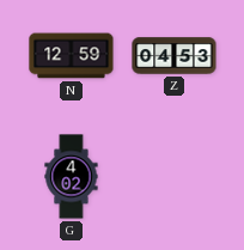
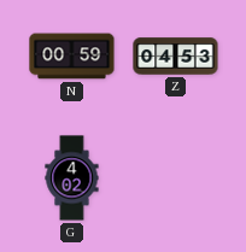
N: 12:59 -> 00:59
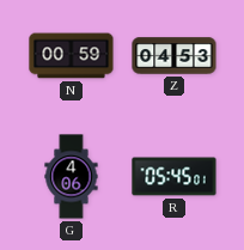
G: 4:02 -> 4:06
R: none -> 05:45
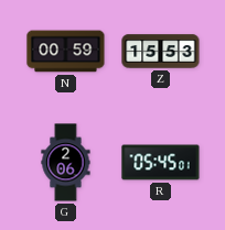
Z: 04:53 -> 15:53
G: 4:06 -> 2:06
